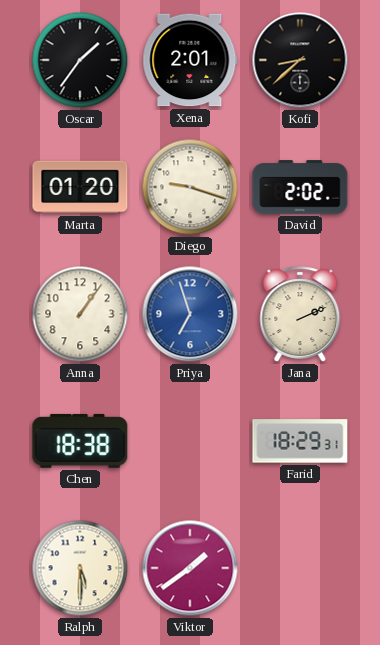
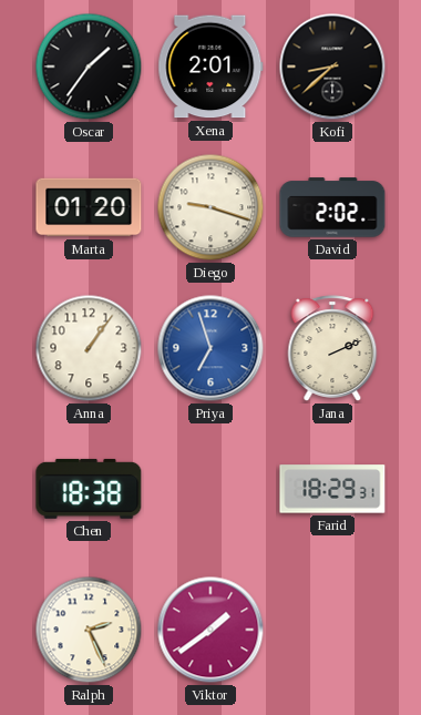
Ralph: 5:30 -> 2:26
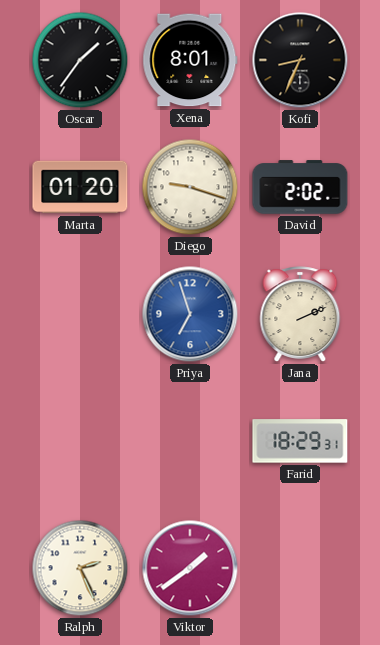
Xena: 2:01 -> 8:01
Kofi: 8:38 -> 8:34
Anna: 1:06 -> none
Chen: 18:38 -> none
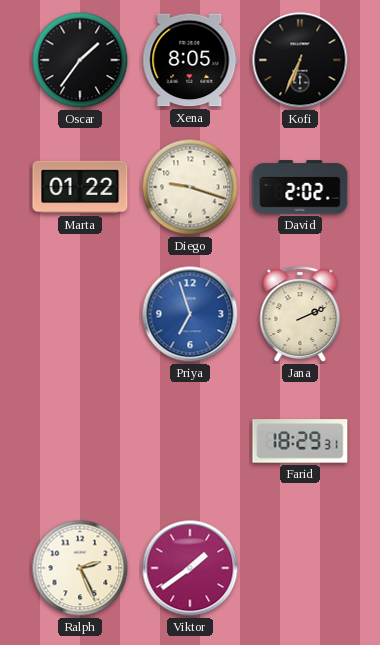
Xena: 8:01 -> 8:05
Kofi: 8:34 -> 6:34
Marta: 01:20 -> 01:22
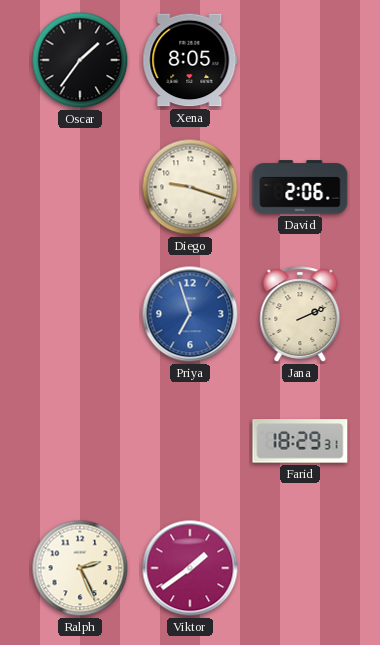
Kofi: 6:34 -> none
Marta: 01:22 -> none
David: 2:02 -> 2:06
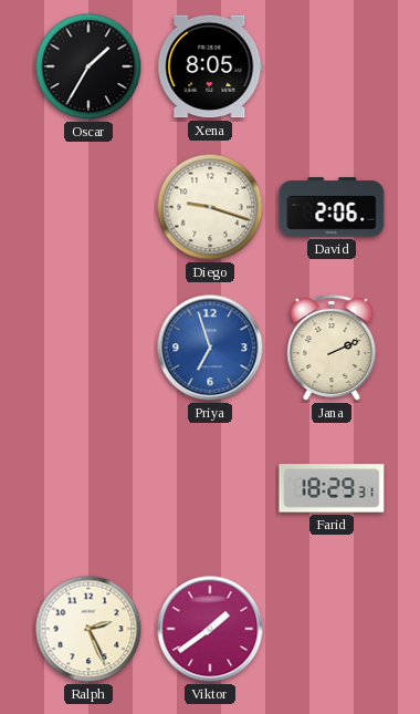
Oscar: 1:36 -> 1:35
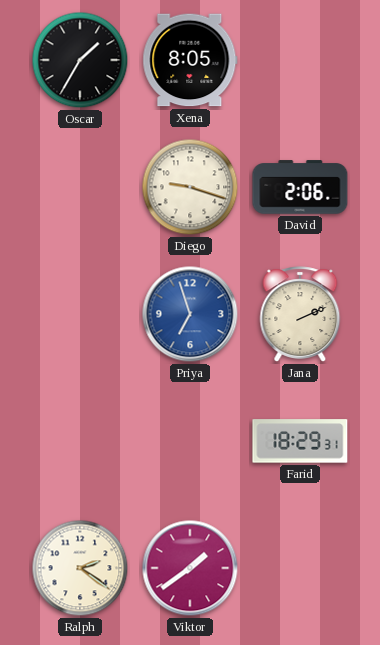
Ralph: 2:26 -> 2:21
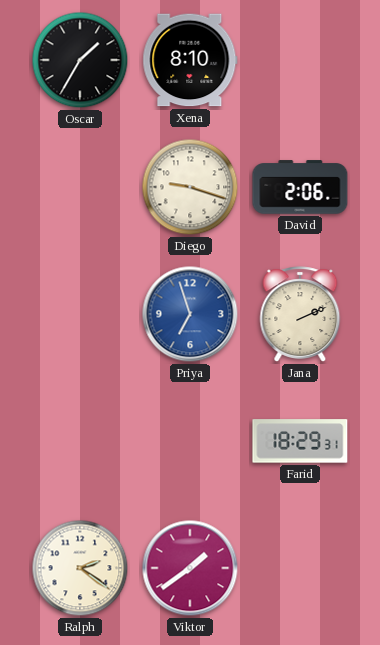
Xena: 8:05 -> 8:10
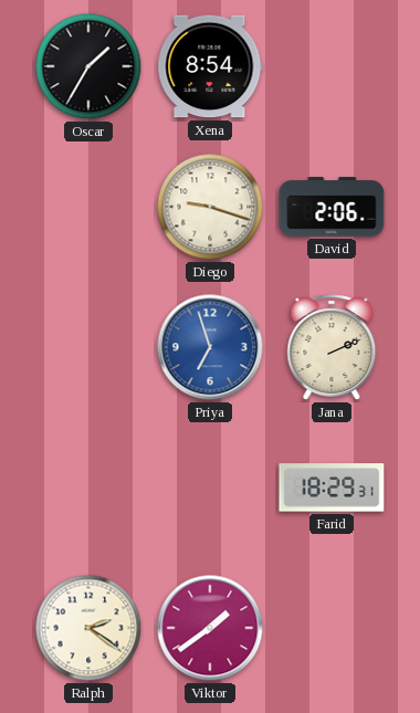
Xena: 8:10 -> 8:54
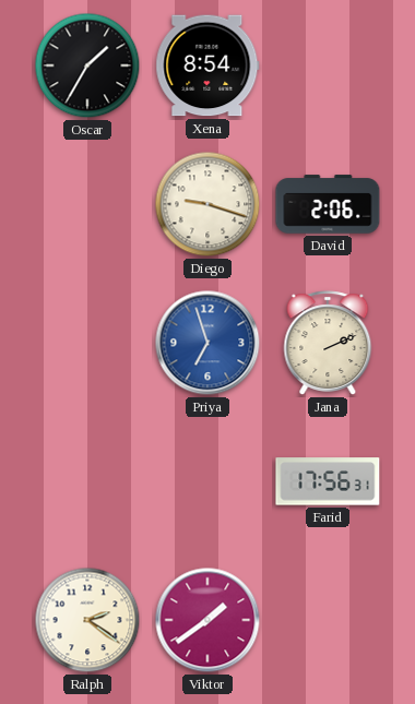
Farid: 18:29 -> 17:56
